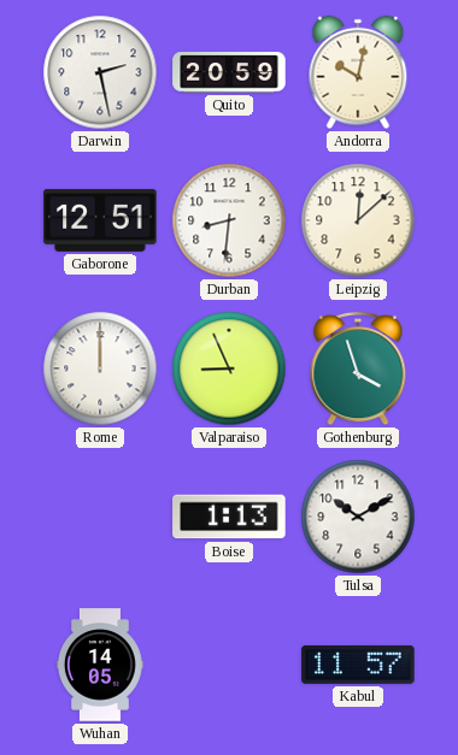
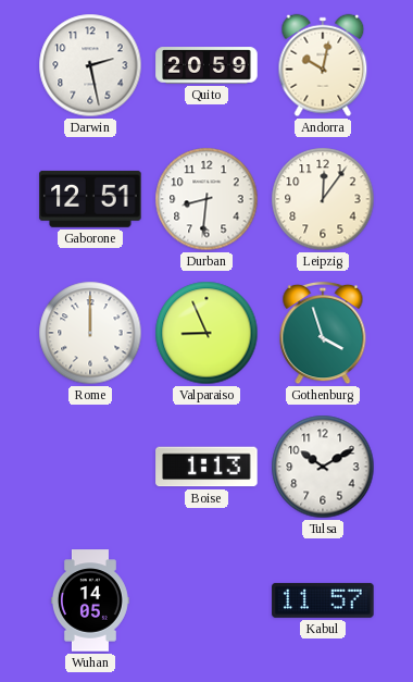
Leipzig: 12:08 -> 12:06
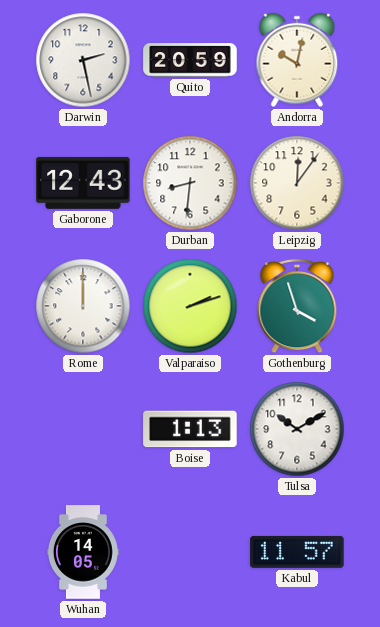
Gaborone: 12:51 -> 12:43
Valparaiso: 8:56 -> 2:12
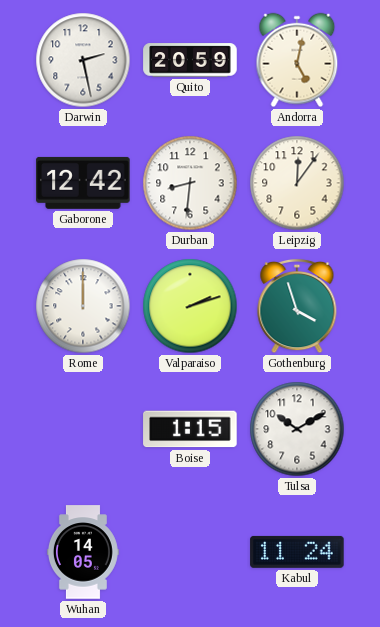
Andorra: 10:02 -> 5:02
Gaborone: 12:43 -> 12:42
Boise: 1:13 -> 1:15
Kabul: 11:57 -> 11:24
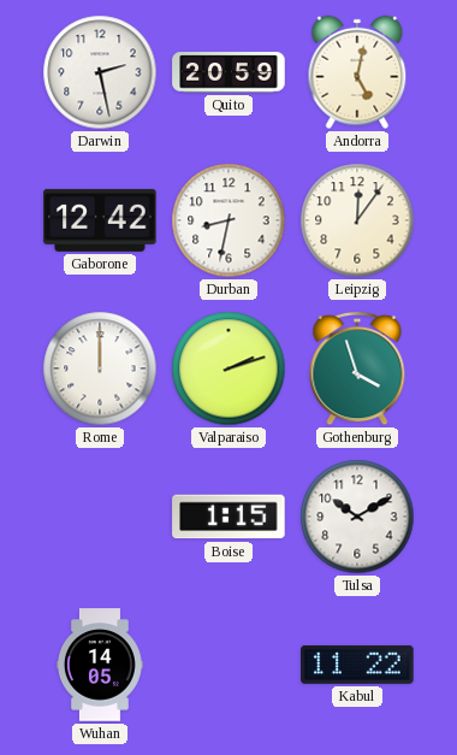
Durban: 8:31 -> 8:32
Kabul: 11:24 -> 11:22
